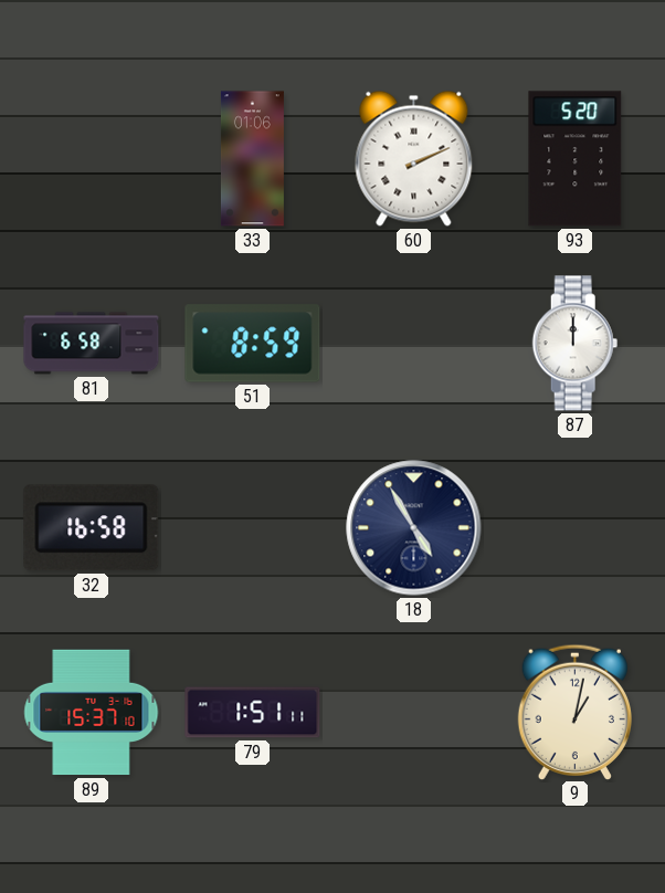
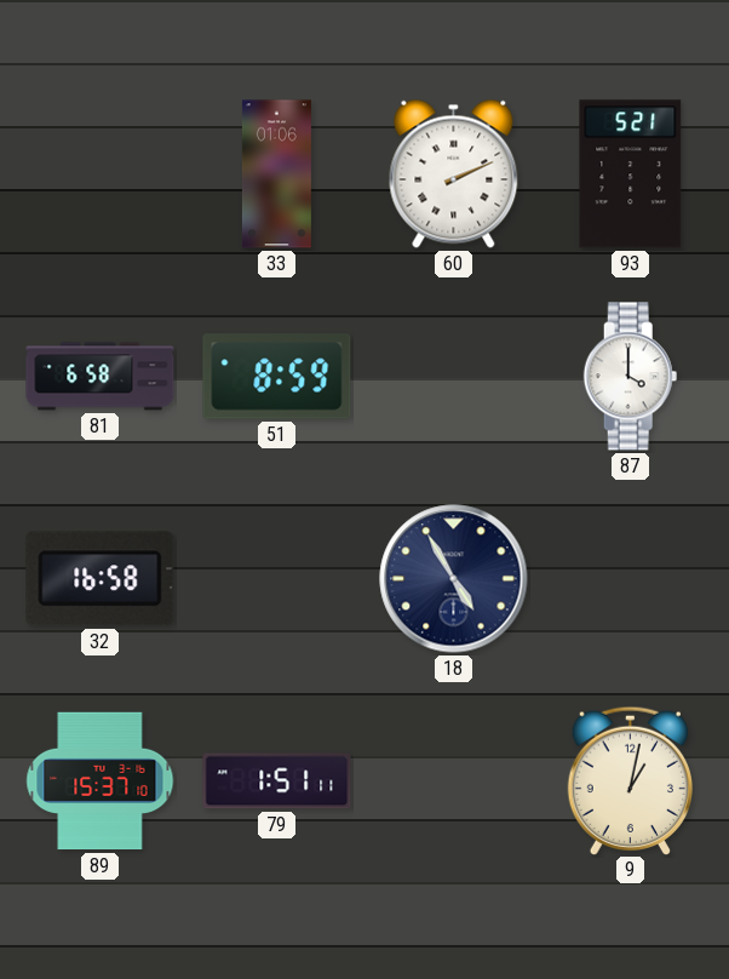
93: 5:20 -> 5:21
87: 12:00 -> 4:00
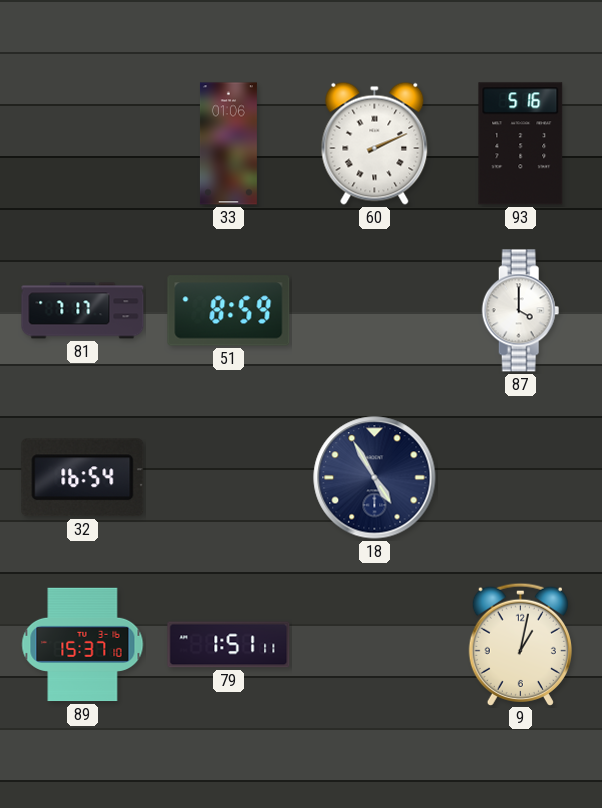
93: 5:21 -> 5:16
81: 6:58 -> 7:17
32: 16:58 -> 16:54
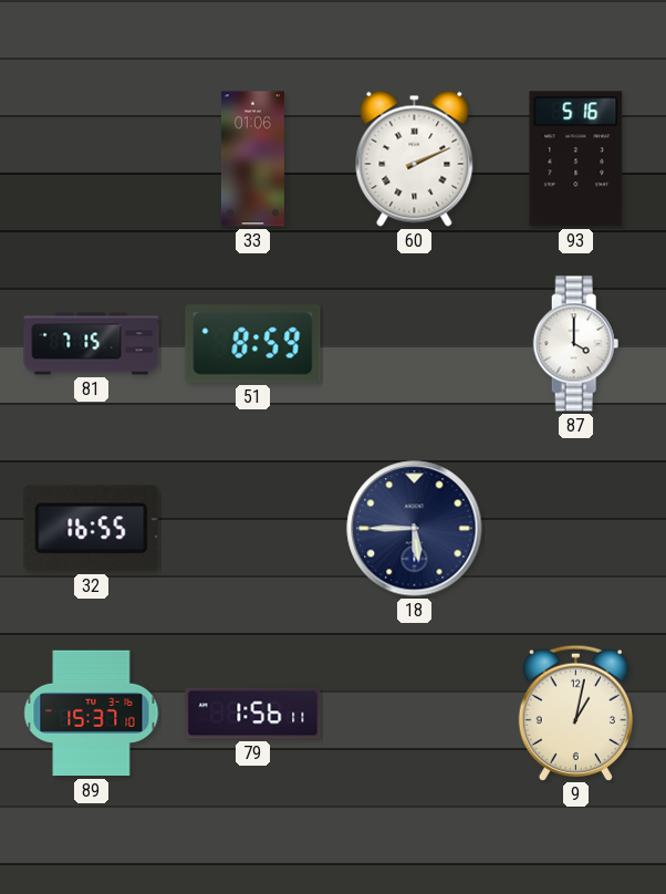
81: 7:17 -> 7:15
32: 16:54 -> 16:55
18: 4:55 -> 5:45
79: 1:51 -> 1:56
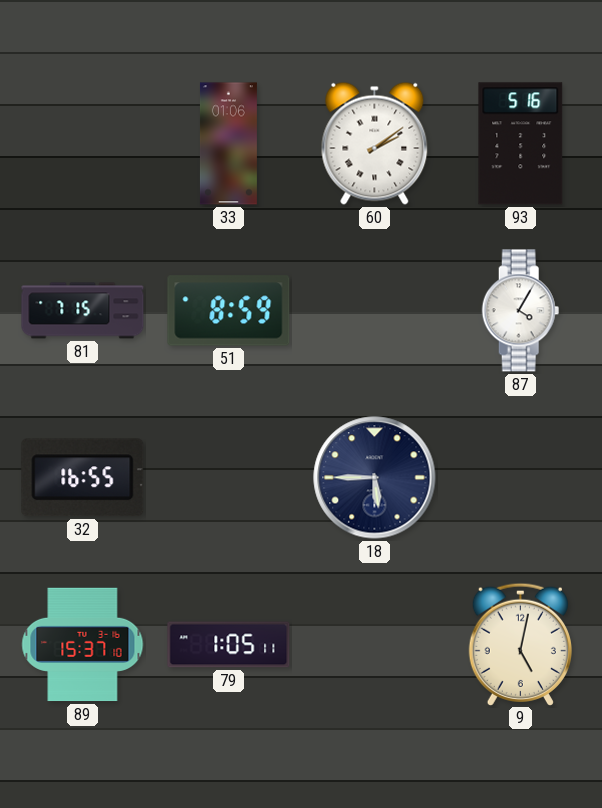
60: 2:11 -> 2:09
87: 4:00 -> 4:05
79: 1:56 -> 1:05
9: 1:02 -> 5:02
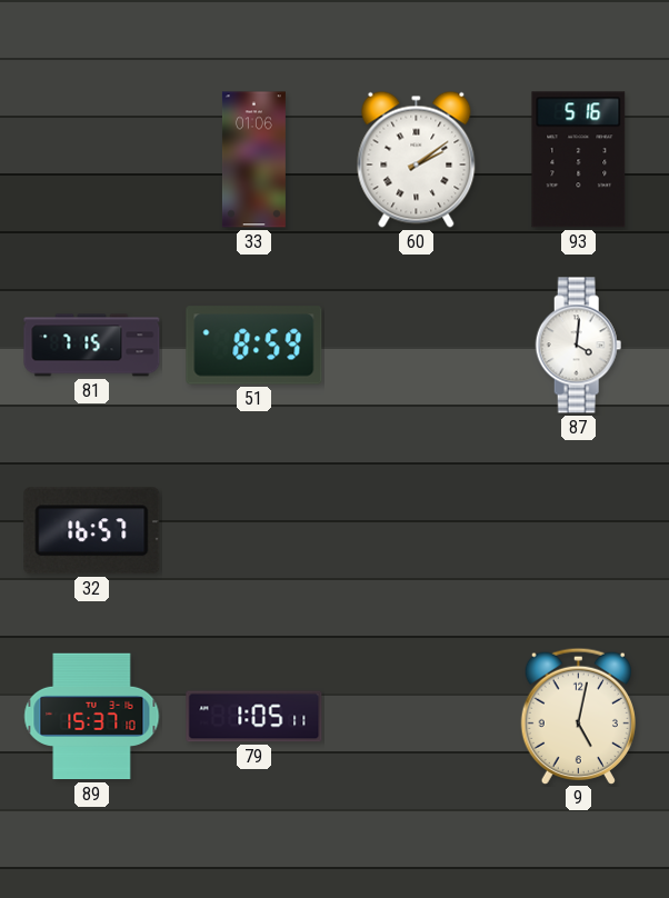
87: 4:05 -> 4:01
32: 16:55 -> 16:57
18: 5:45 -> none
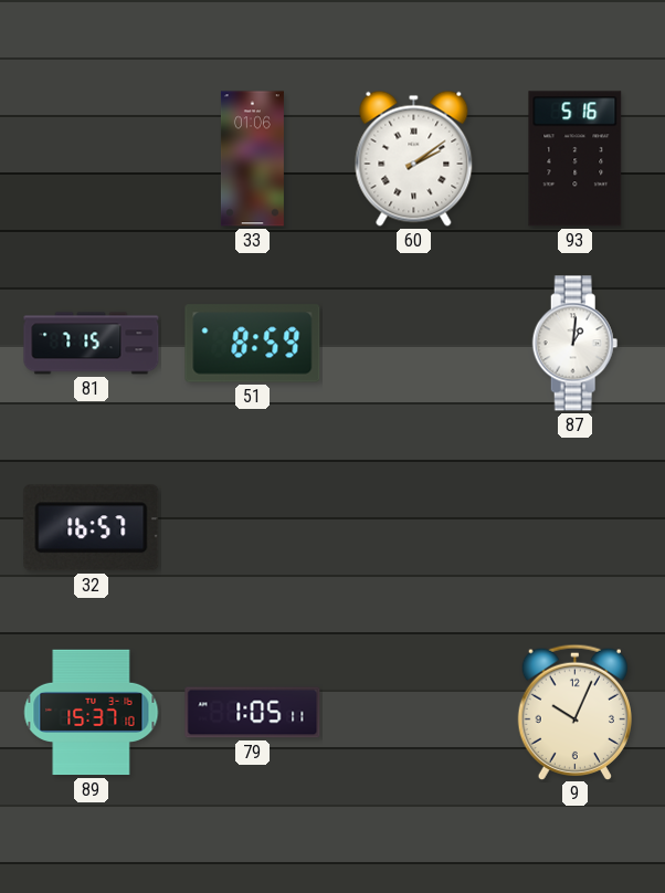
87: 4:01 -> 1:01
9: 5:02 -> 10:04
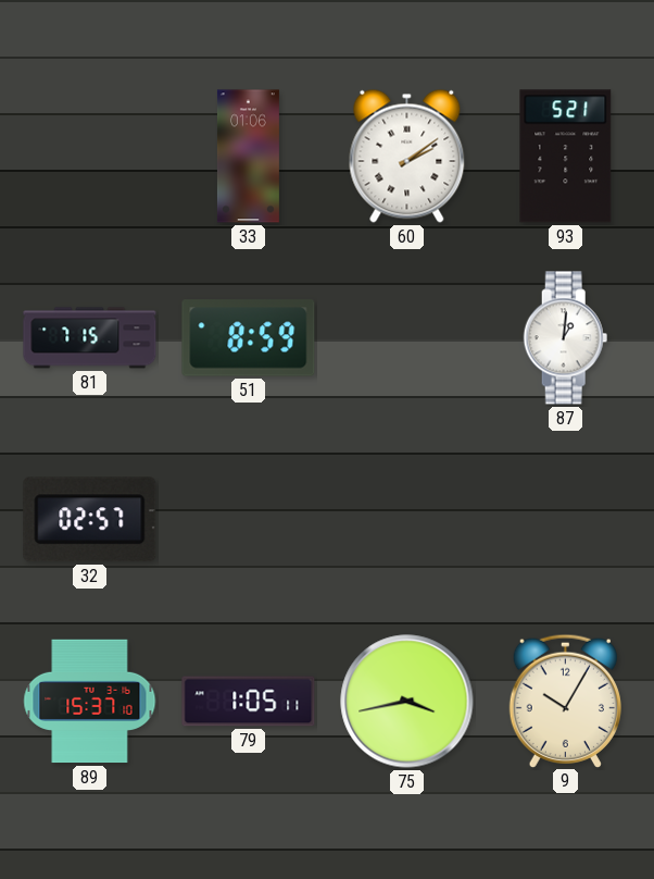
93: 5:16 -> 5:21
32: 16:57 -> 02:57
75: none -> 3:43
9: 10:04 -> 10:05
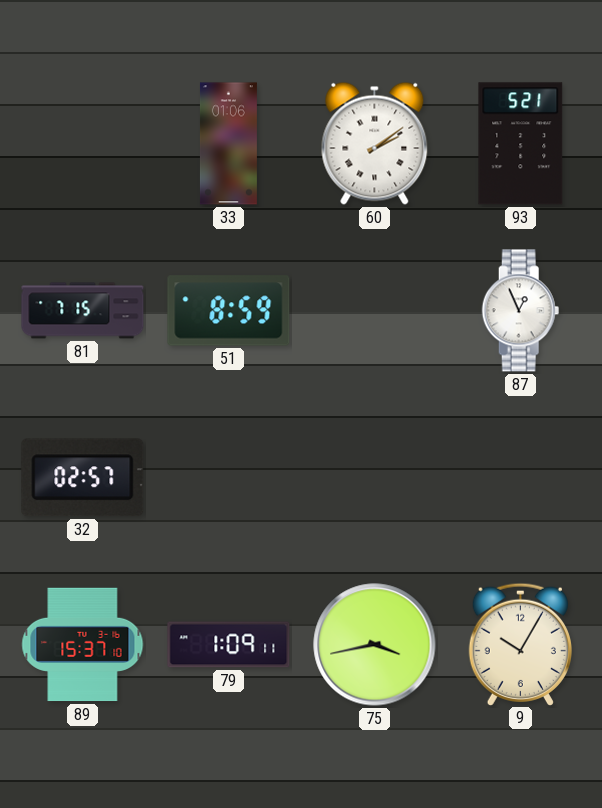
87: 1:01 -> 12:56
79: 1:05 -> 1:09
